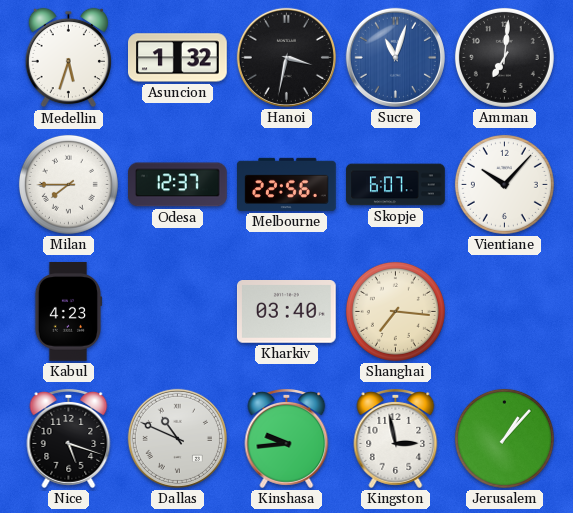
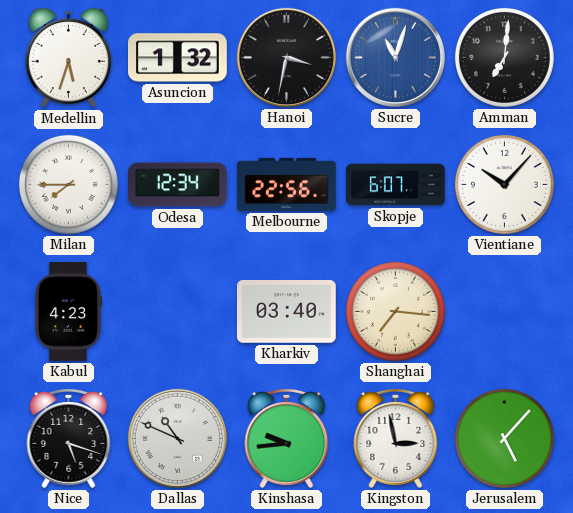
Odesa: 12:37 -> 12:34
Jerusalem: 1:07 -> 5:07
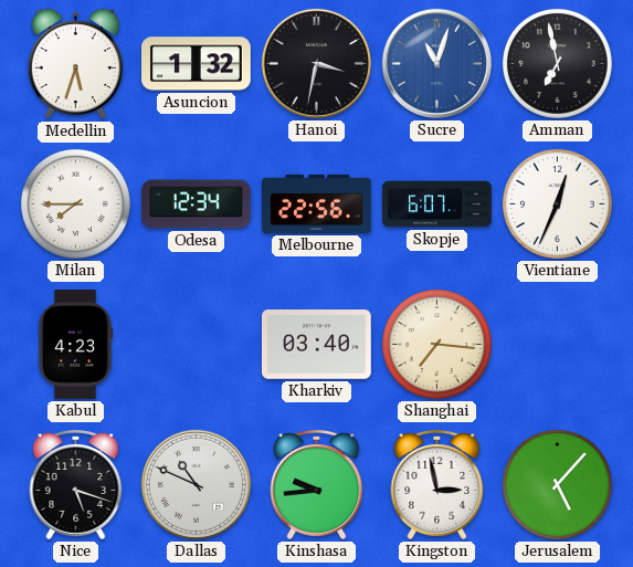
Amman: 7:01 -> 6:58
Vientiane: 10:07 -> 12:34
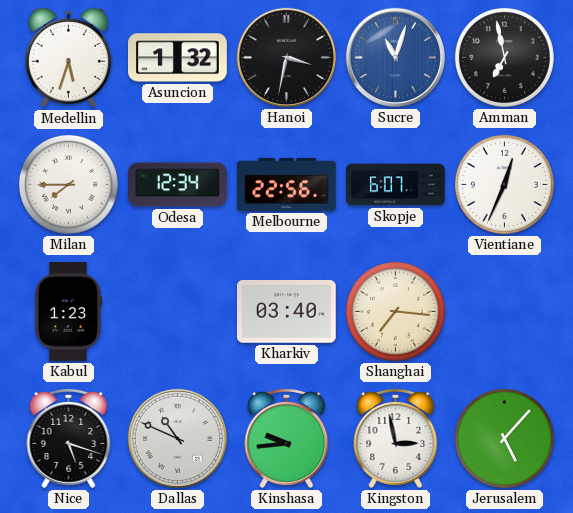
Kabul: 4:23 -> 1:23
